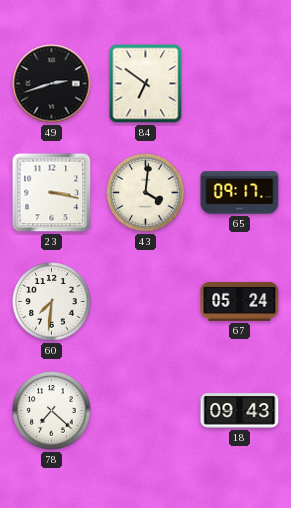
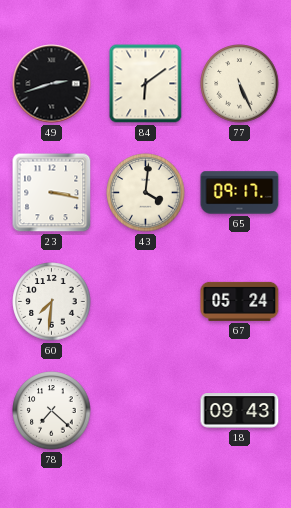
84: 6:51 -> 6:09
77: none -> 5:26
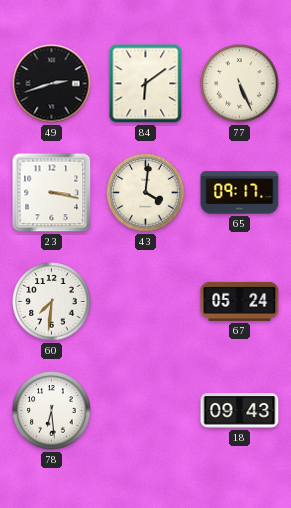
78: 7:22 -> 6:29
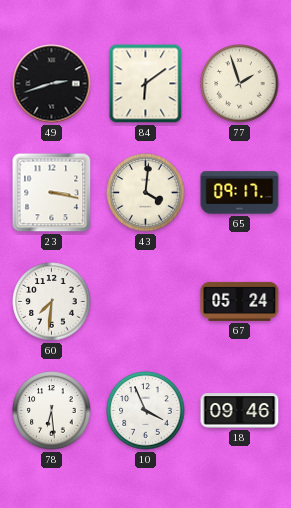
77: 5:26 -> 1:57
10: none -> 3:56
18: 09:43 -> 09:46
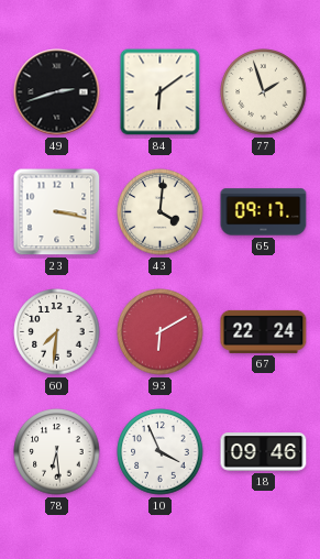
93: none -> 6:10
67: 05:24 -> 22:24
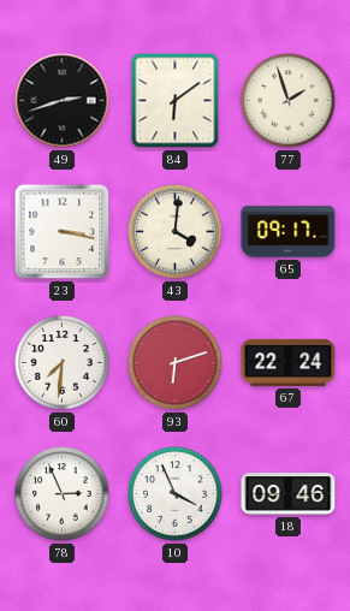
93: 6:10 -> 6:12
78: 6:29 -> 2:56
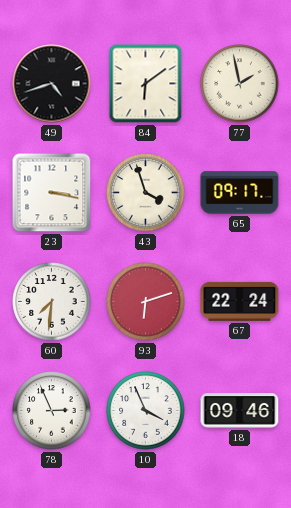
49: 2:42 -> 4:42
77: 1:57 -> 1:58
43: 4:01 -> 3:57
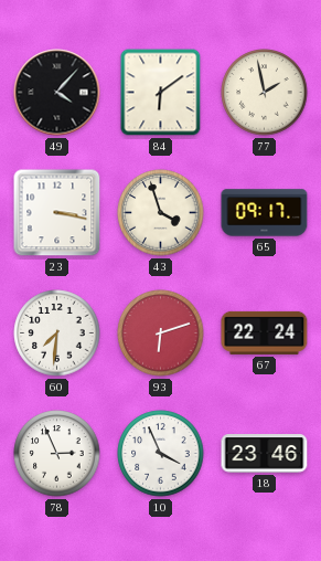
49: 4:42 -> 4:07
18: 09:46 -> 23:46
